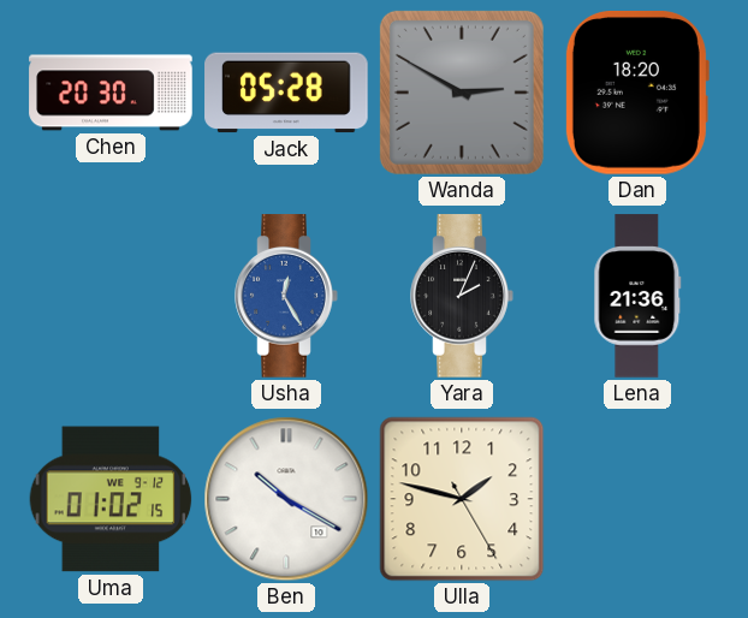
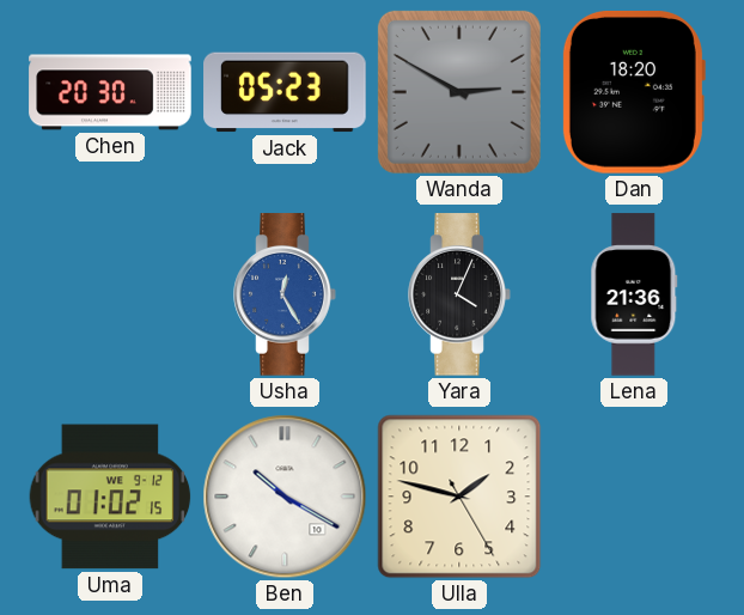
Jack: 05:28 -> 05:23
Yara: 2:04 -> 4:04
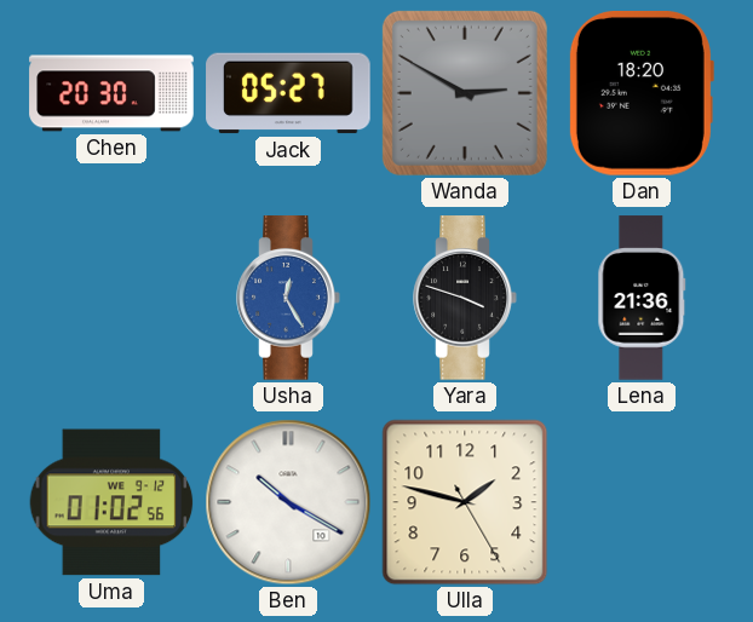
Jack: 05:23 -> 05:27
Yara: 4:04 -> 3:48
Uma: 01:02:15 -> 01:02:56
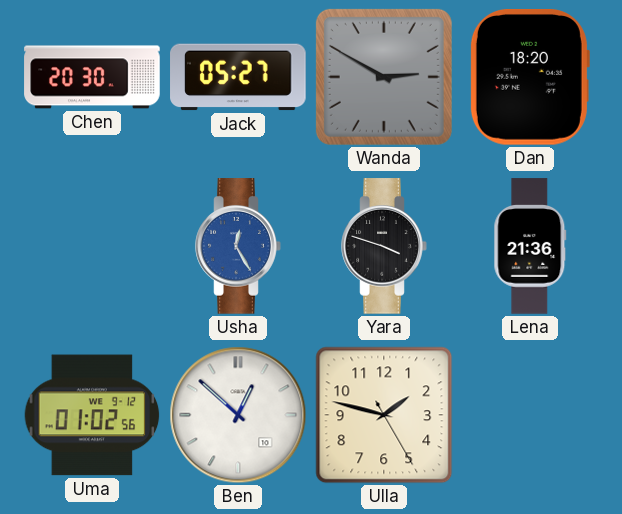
Ben: 10:20 -> 12:52
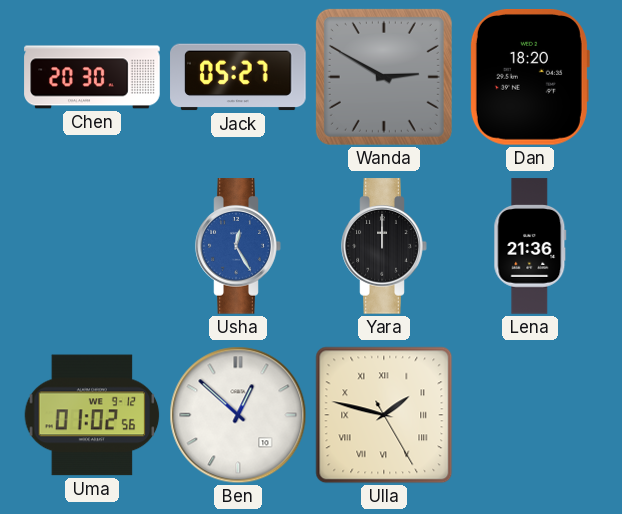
Yara: 3:48 -> 12:00
Ulla numerals: Arabic -> Roman
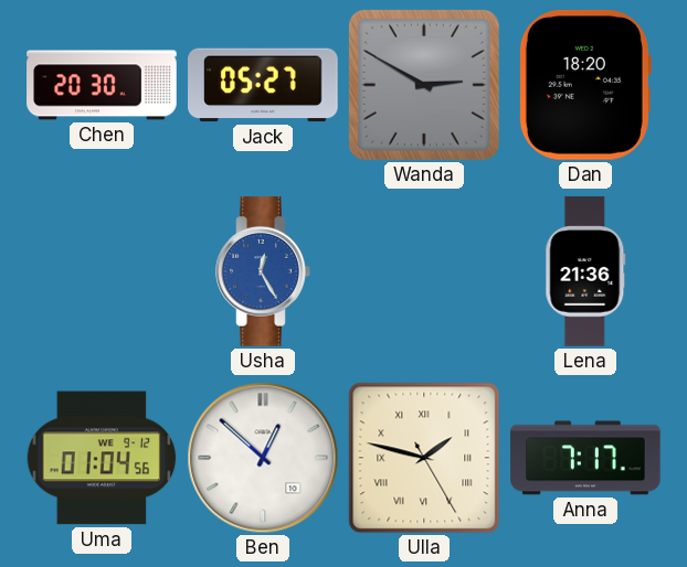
Yara: 12:00 -> none
Uma: 01:02 -> 01:04
Anna: none -> 7:17
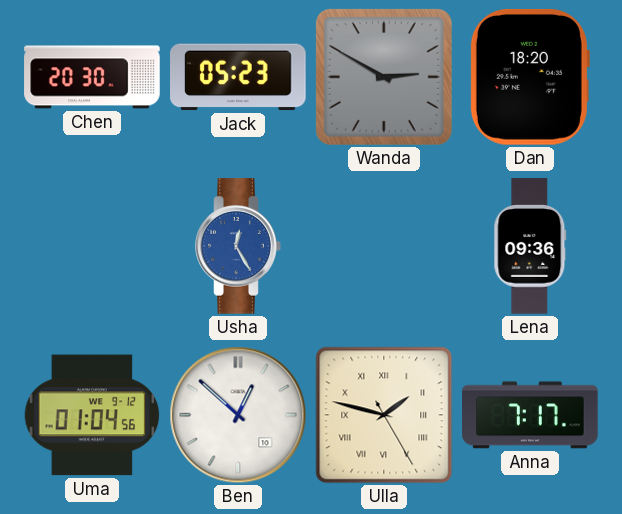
Jack: 05:27 -> 05:23
Lena: 21:36 -> 09:36
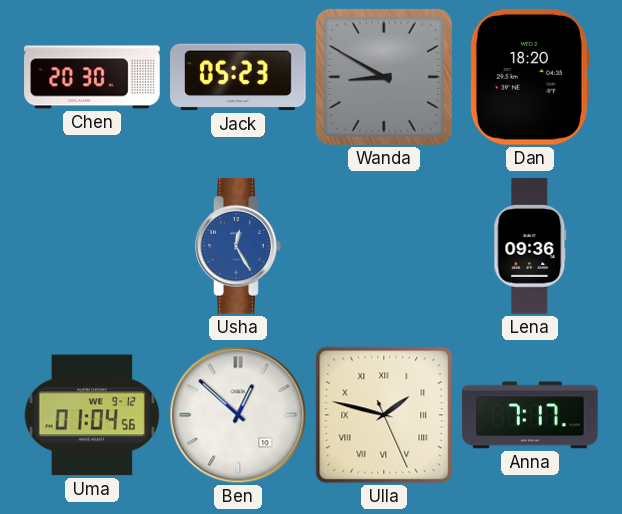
Wanda: 2:50 -> 8:50
Ulla: 1:47:25 -> 1:47:26
